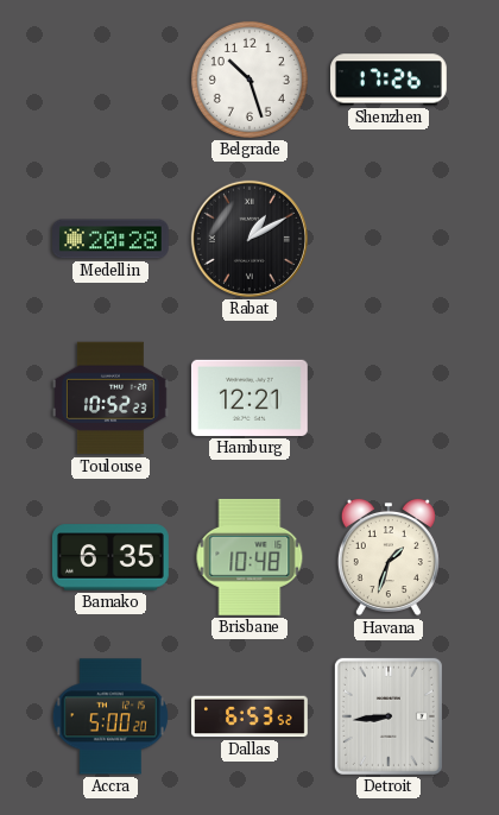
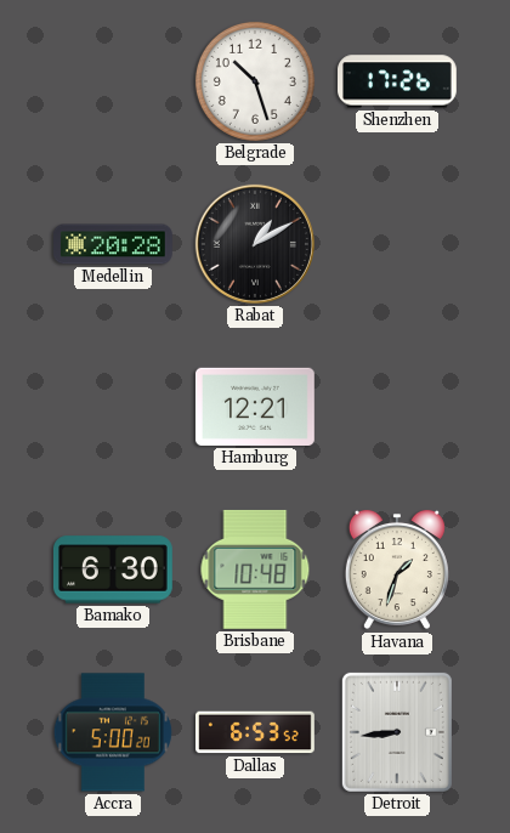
Toulouse: 10:52 -> none
Bamako: 6:35 -> 6:30
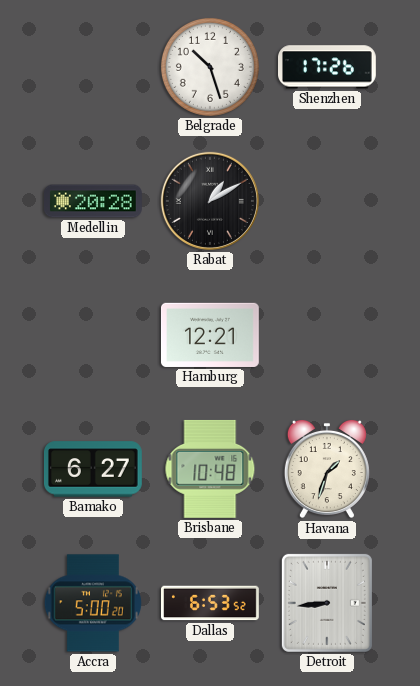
Bamako: 6:30 -> 6:27
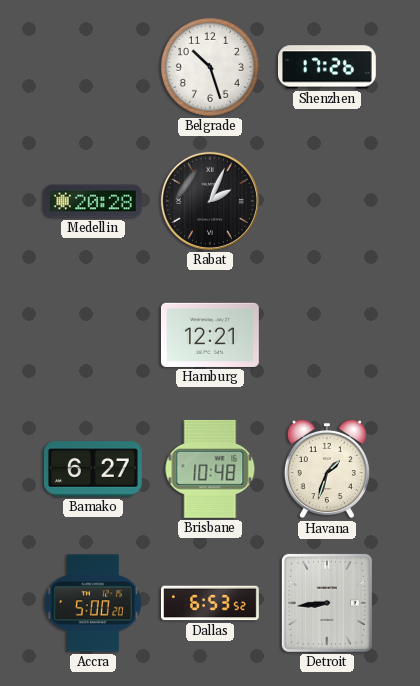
Rabat: 1:10 -> 2:04
